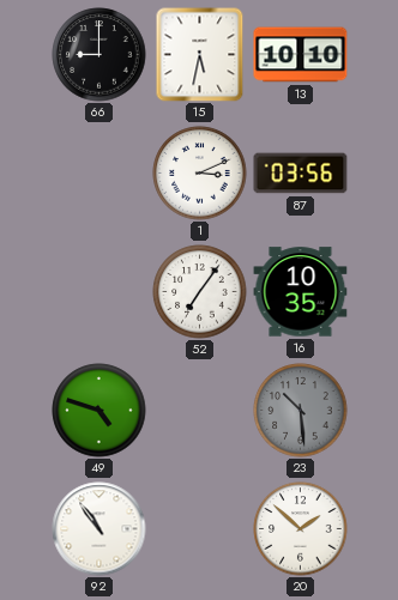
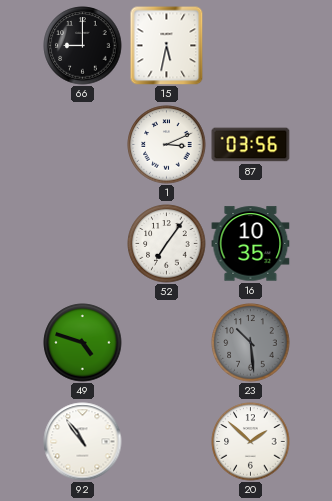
13: 10:10 -> none
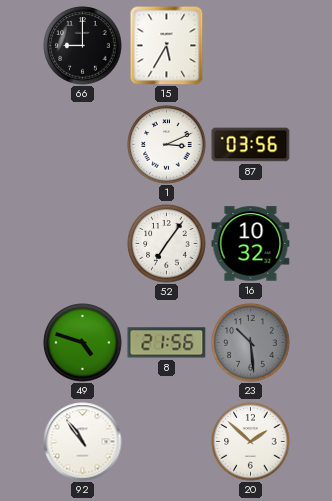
15: 5:32 -> 5:35
16: 10:35 -> 10:32
8: none -> 21:56
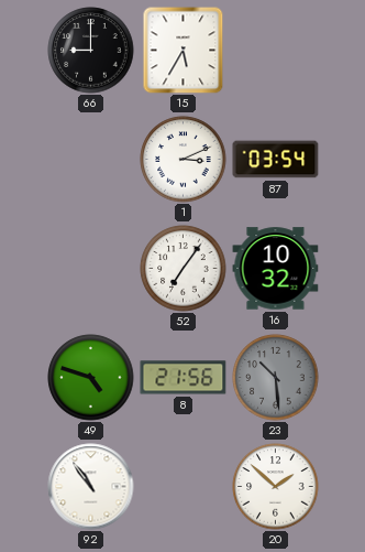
87: 03:56 -> 03:54
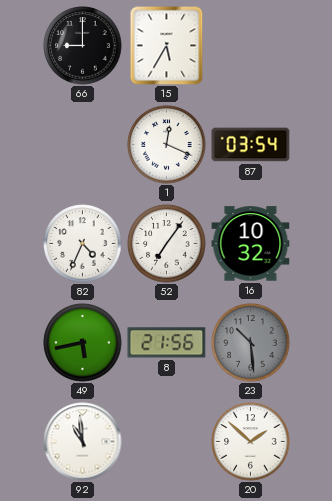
1: 3:11 -> 12:19
82: none -> 4:34
49: 4:48 -> 5:43
92: 10:54 -> 10:59
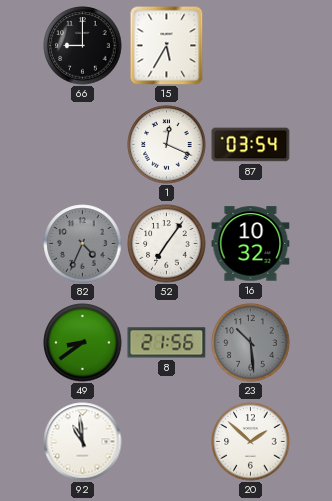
82 dial: white -> grey
49: 5:43 -> 8:39
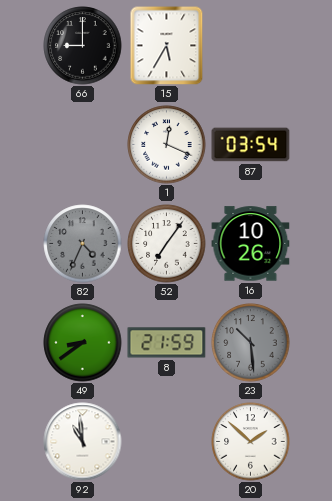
16: 10:32 -> 10:26
8: 21:56 -> 21:59
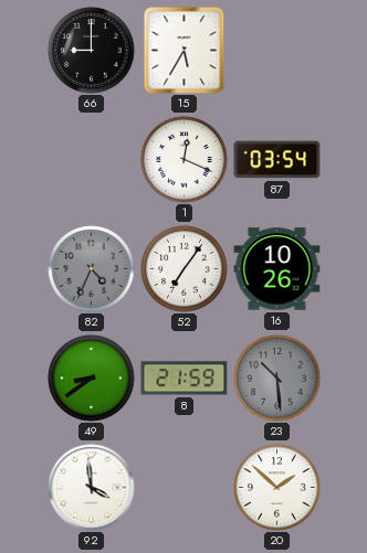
92: 10:59 -> 3:59
